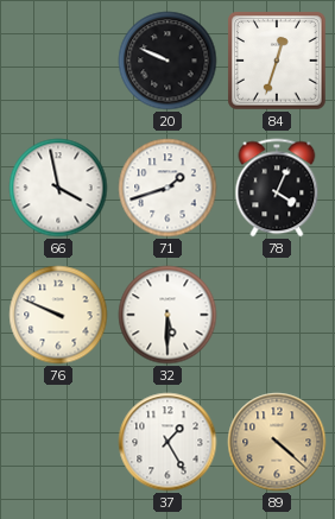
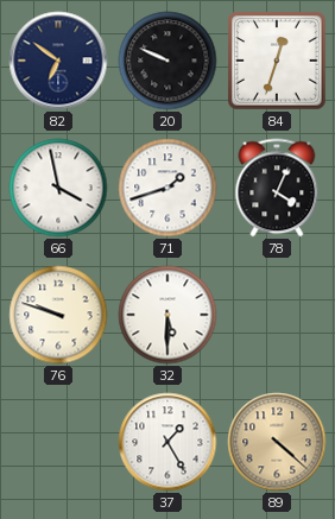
82: none -> 6:51
76: 9:49 -> 9:48
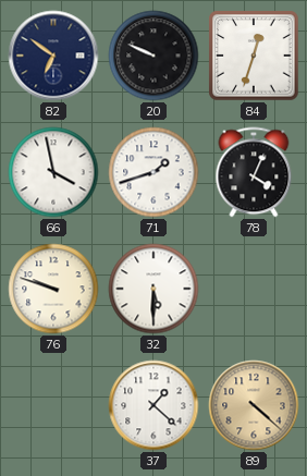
37: 1:25 -> 1:22
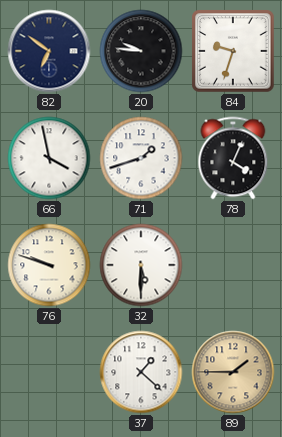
20: 9:49 -> 9:46
84: 12:33 -> 9:33
89: 4:22 -> 1:45
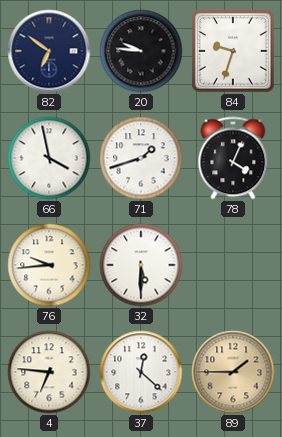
76: 9:48 -> 9:44
4: none -> 6:46
37: 1:22 -> 12:22
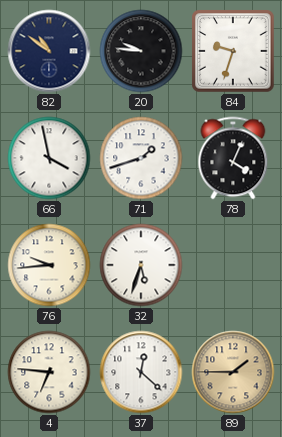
82: 6:51 -> 10:51
32: 5:30 -> 5:33
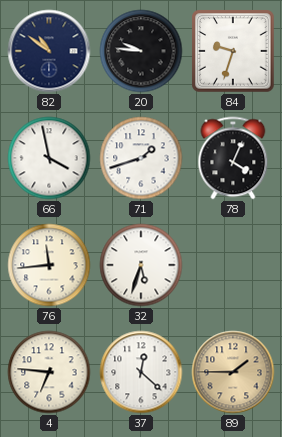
76: 9:44 -> 11:44
